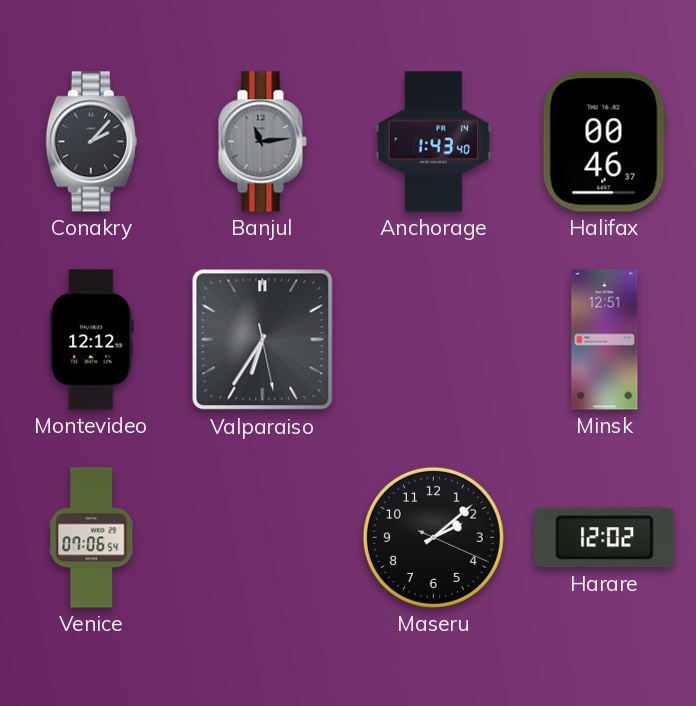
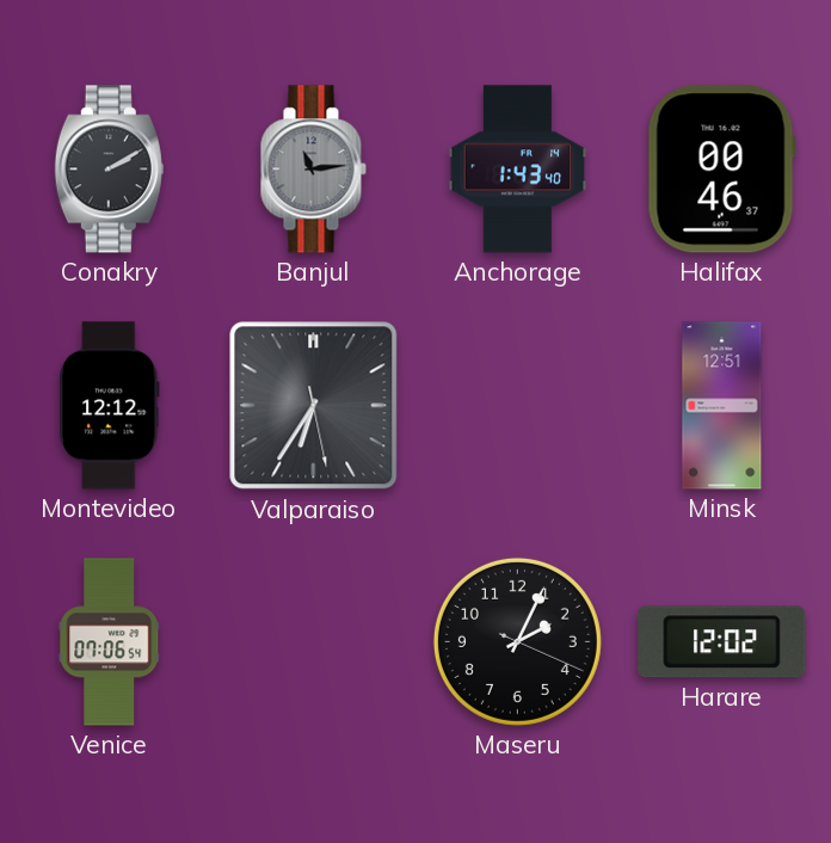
Conakry: 2:07 -> 2:10
Maseru: 2:08 -> 2:04
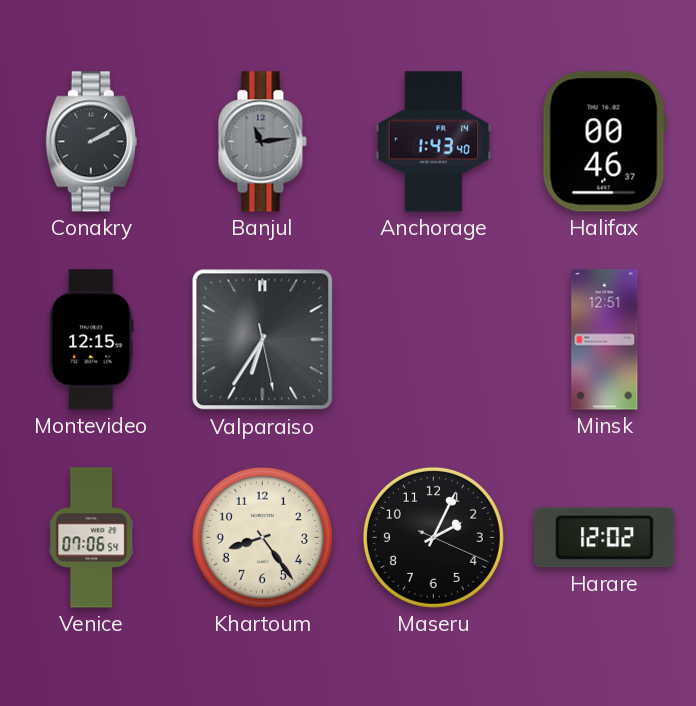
Montevideo: 12:12 -> 12:15
Khartoum: none -> 8:24
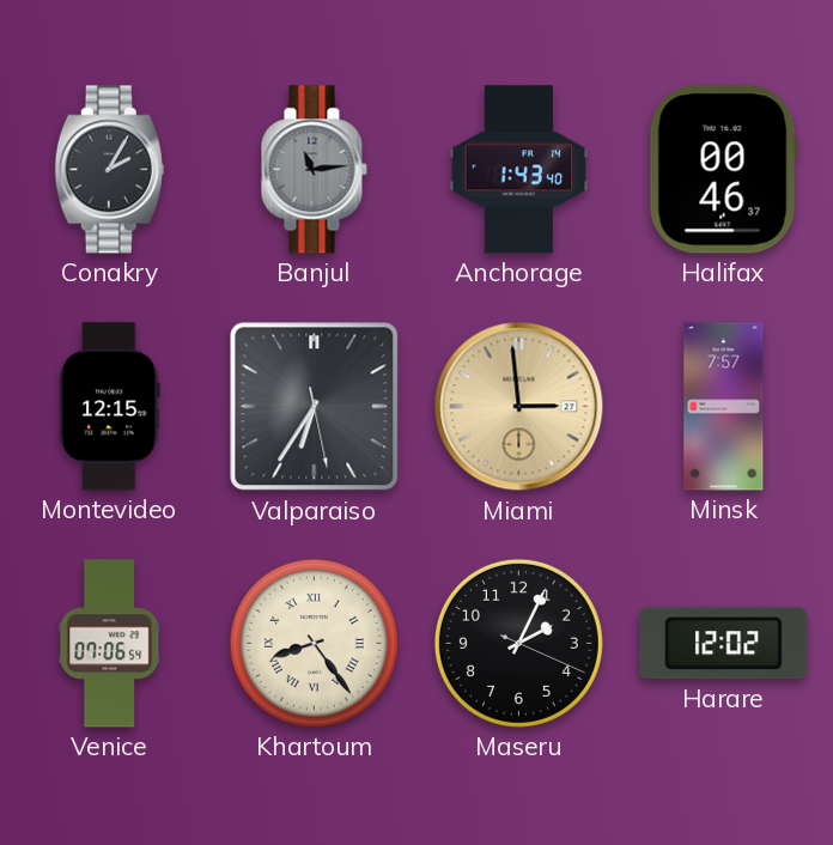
Conakry: 2:10 -> 2:05
Miami: none -> 2:59
Minsk: 12:51 -> 7:57
Khartoum numerals: Arabic -> Roman
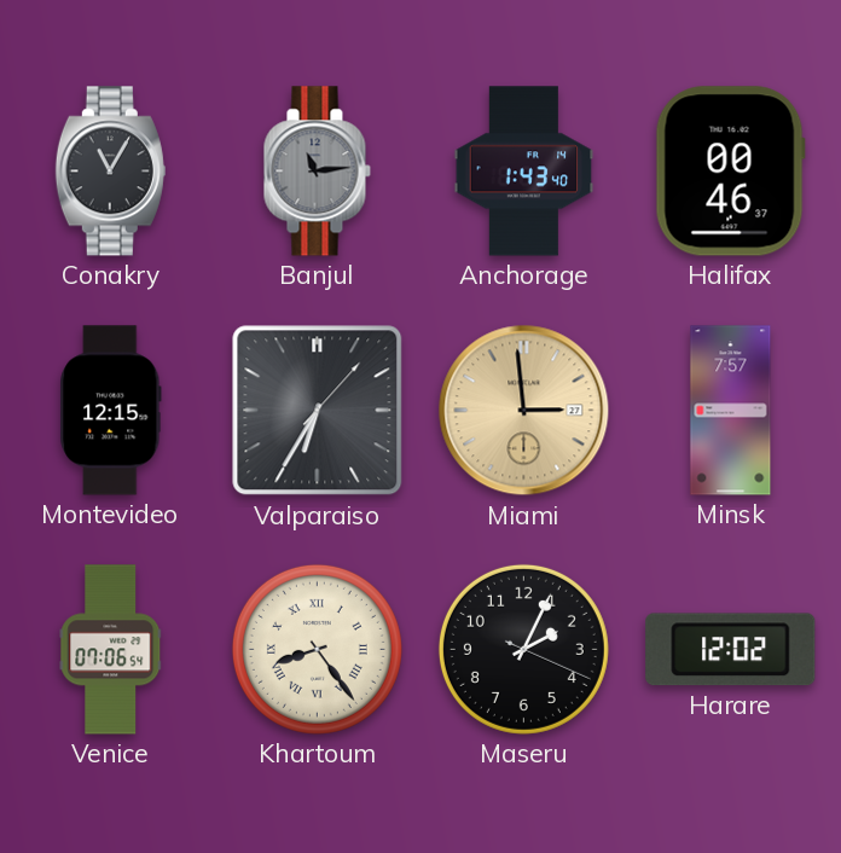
Conakry: 2:05 -> 11:05
Valparaiso: 6:35:28 -> 6:35:07
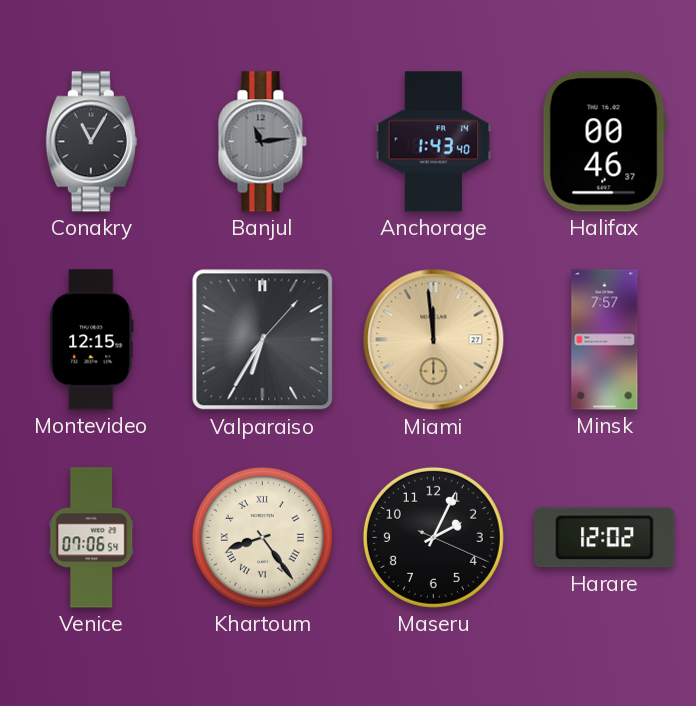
Miami: 2:59 -> 11:59
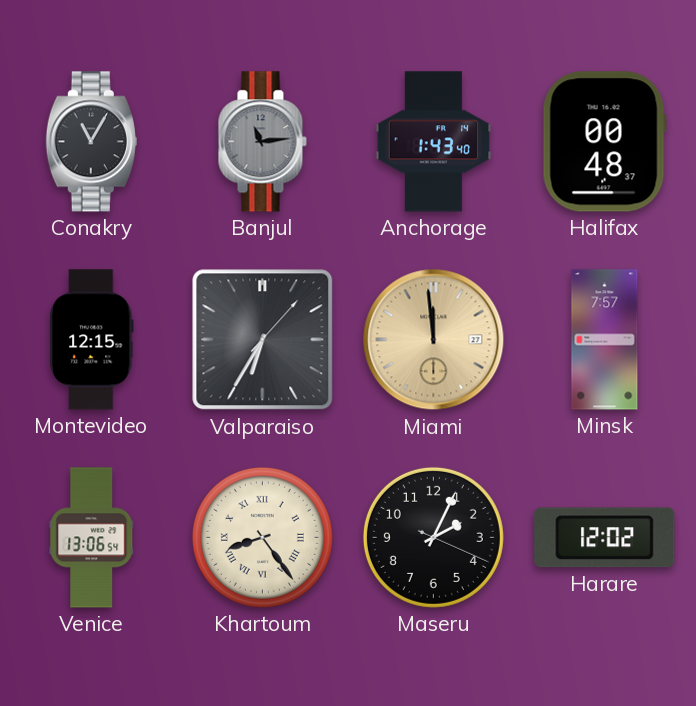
Halifax: 00:46 -> 00:48
Venice: 07:06 -> 13:06
